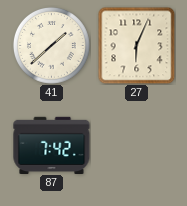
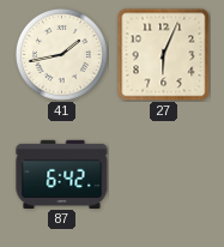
41: 1:38 -> 1:43
87: 7:42 -> 6:42
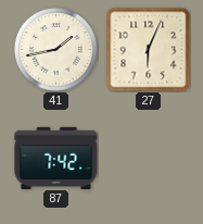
87: 6:42 -> 7:42
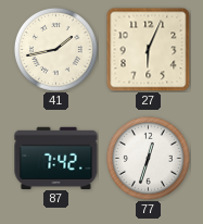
77: none -> 12:33
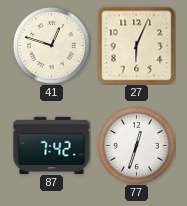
41: 1:43 -> 12:48
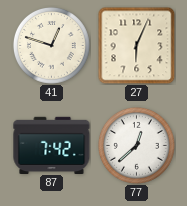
77: 12:33 -> 12:38
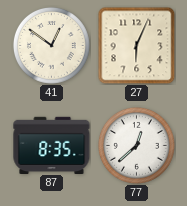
41: 12:48 -> 12:51
87: 7:42 -> 8:35
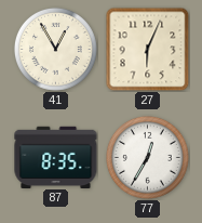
41: 12:51 -> 12:55
77: 12:38 -> 12:35
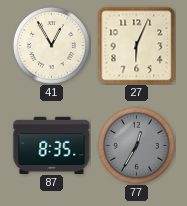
77 dial: white -> grey
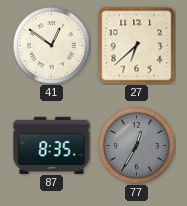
41: 12:55 -> 12:51
27: 6:04 -> 6:38
